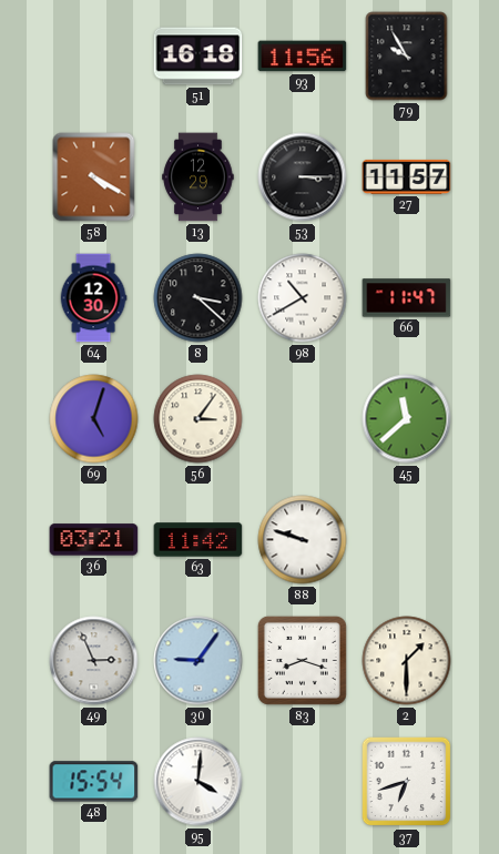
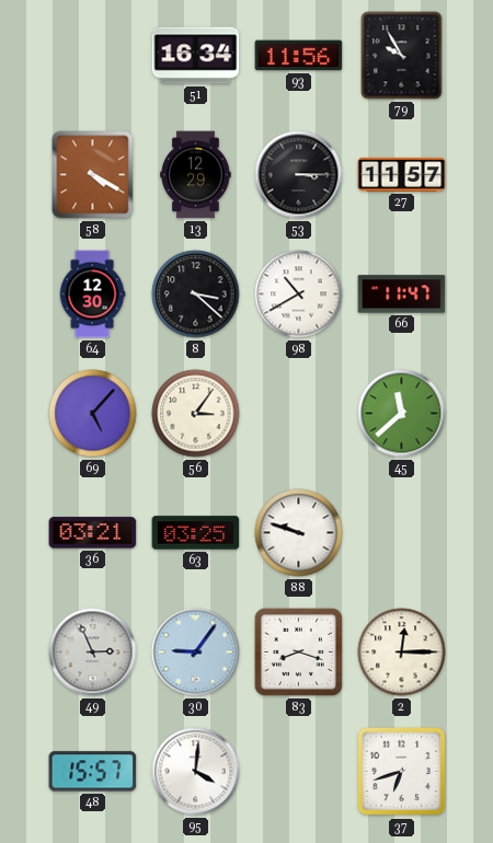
51: 16:18 -> 16:34
69: 5:03 -> 5:07
63: 11:42 -> 03:25
2: 1:30 -> 12:15
48: 15:54 -> 15:57
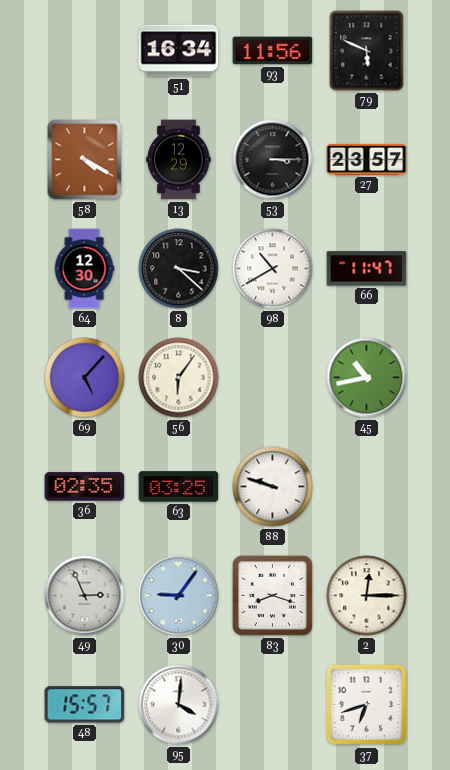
79: 9:55 -> 5:49
27: 11:57 -> 23:57
56: 3:06 -> 6:06
45: 11:38 -> 10:43
36: 03:21 -> 02:35
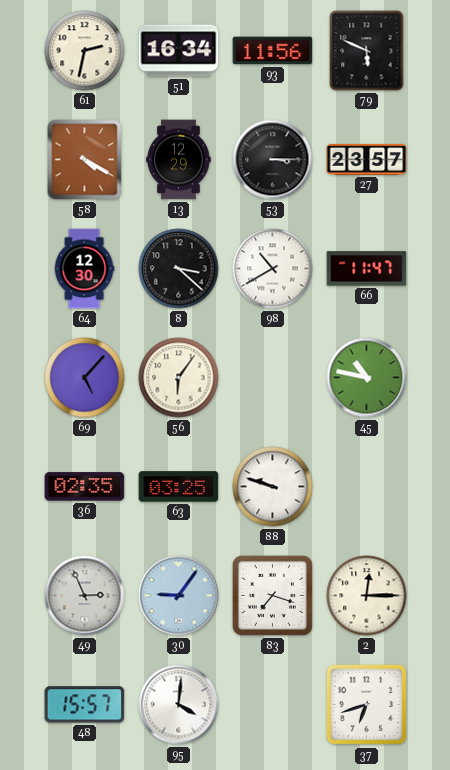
61: none -> 2:32
45: 10:43 -> 10:47
83: 8:18 -> 7:18
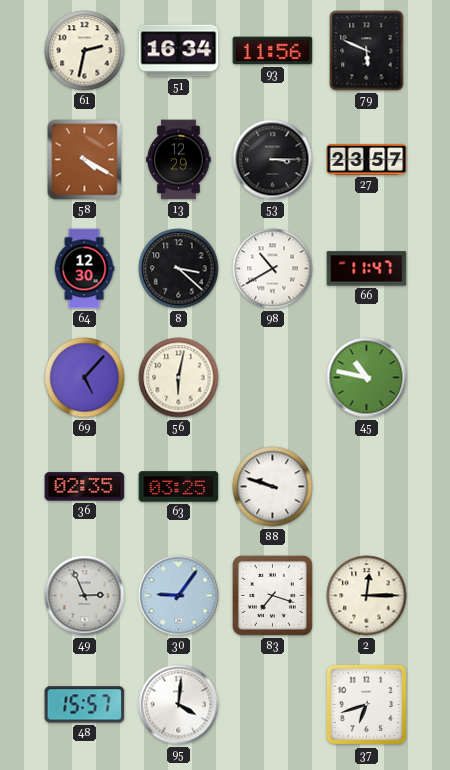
56: 6:06 -> 6:02
